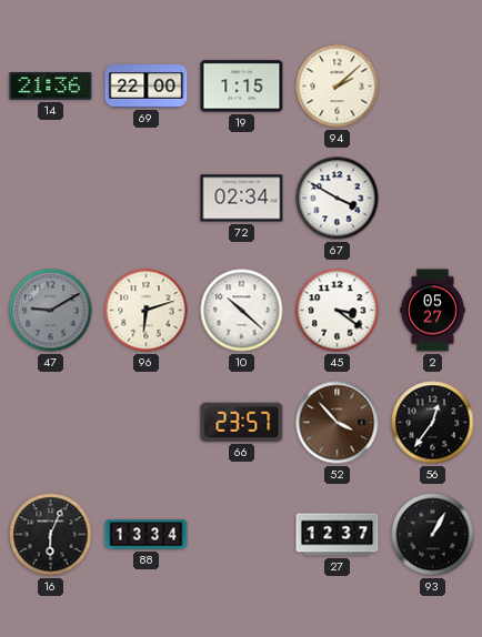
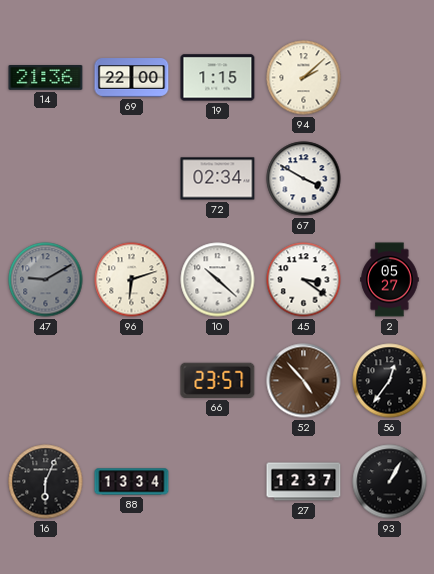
52: 3:53 -> 4:53
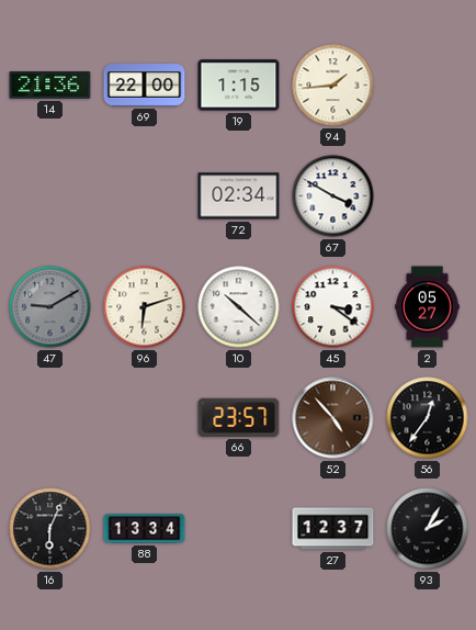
94: 2:08 -> 1:44
93: 1:05 -> 2:05
